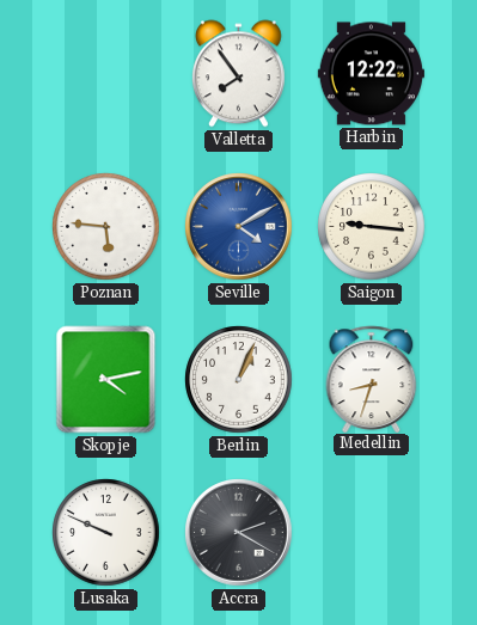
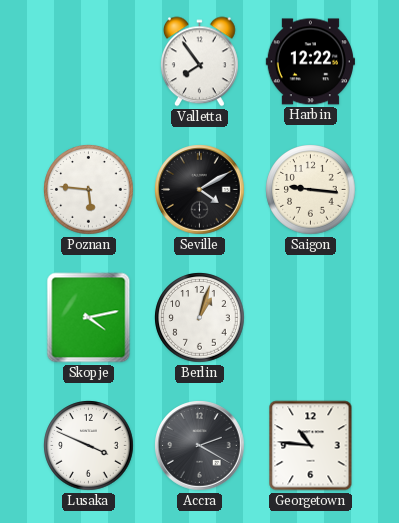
Seville dial: blue -> black
Berlin: 1:04 -> 1:03
Medellin: 8:33 -> none
Lusaka: 9:49 -> 3:49
Georgetown: none -> 10:46
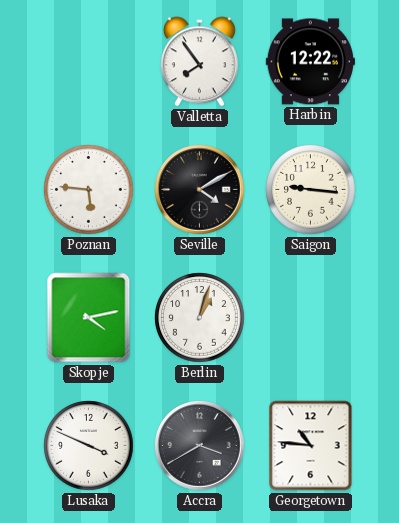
Accra: 2:20 -> 3:40
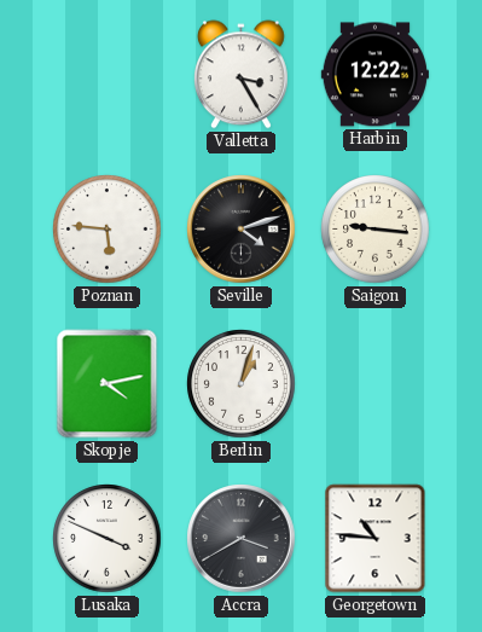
Valletta: 7:54 -> 3:25
Seville: 4:10 -> 4:12
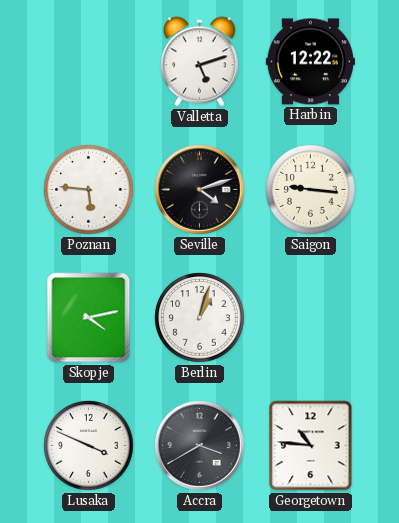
Valletta: 3:25 -> 5:12
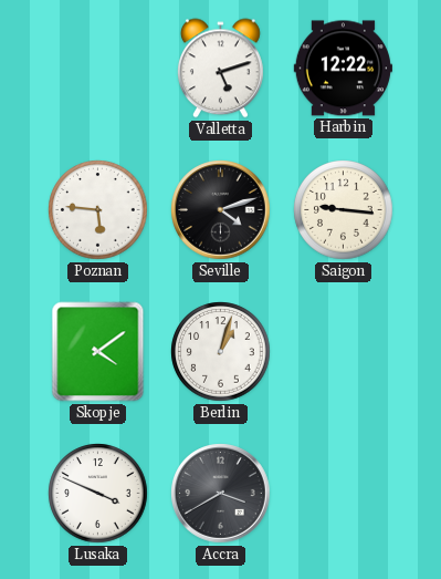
Skopje: 4:13 -> 4:09
Georgetown: 10:46 -> none
